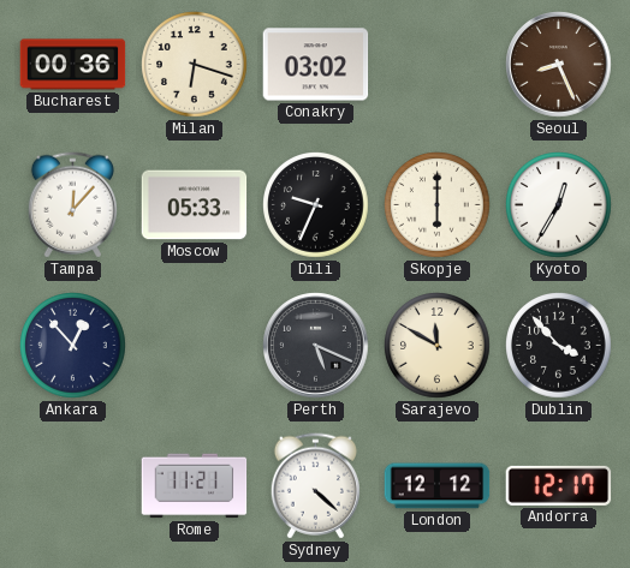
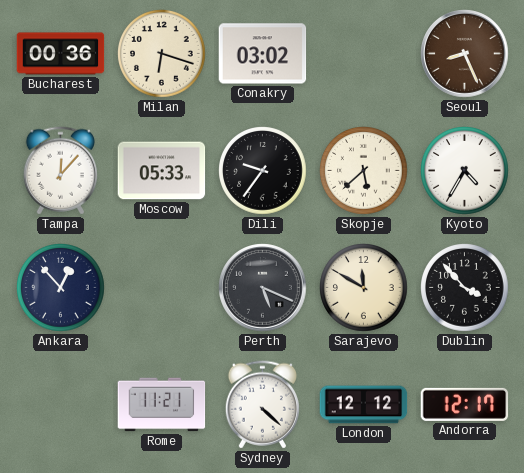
Dili: 9:34 -> 9:36
Skopje: 6:00 -> 5:38
Kyoto: 12:35 -> 4:35
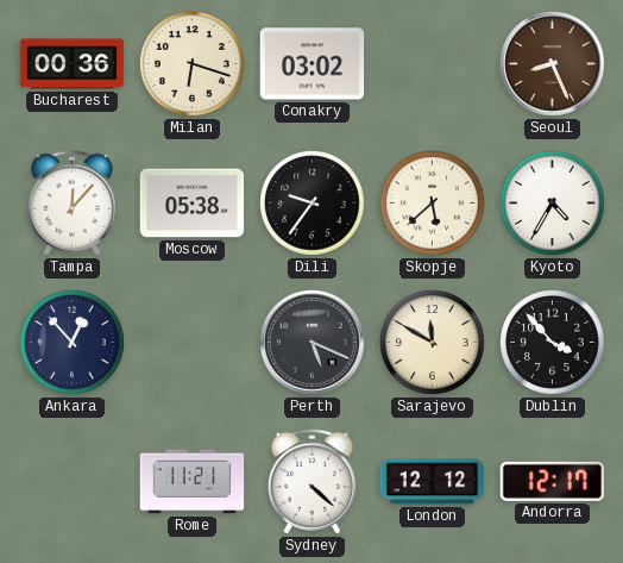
Moscow: 05:33 -> 05:38
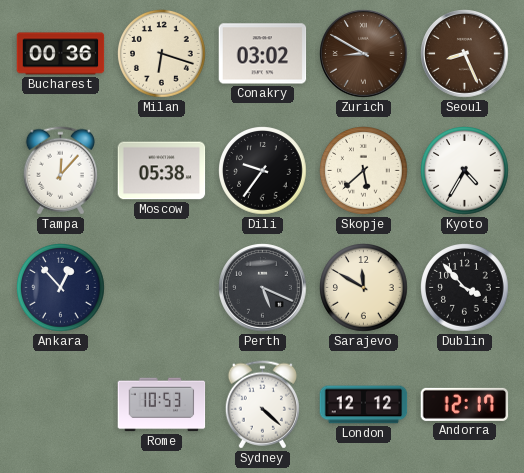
Zurich: none -> 8:50
Rome: 11:21 -> 10:53
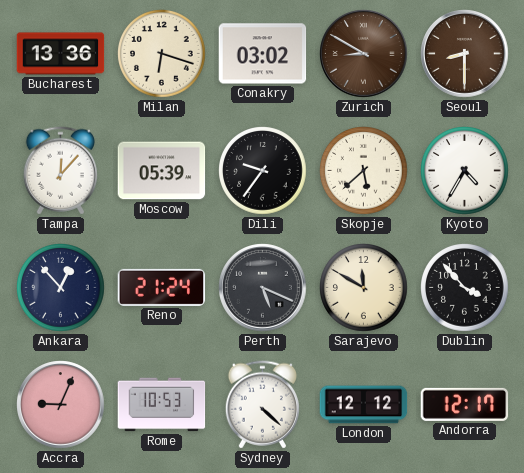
Bucharest: 00:36 -> 13:36
Seoul: 8:26 -> 8:30
Moscow: 05:38 -> 05:39
Reno: none -> 21:24
Accra: none -> 9:04
